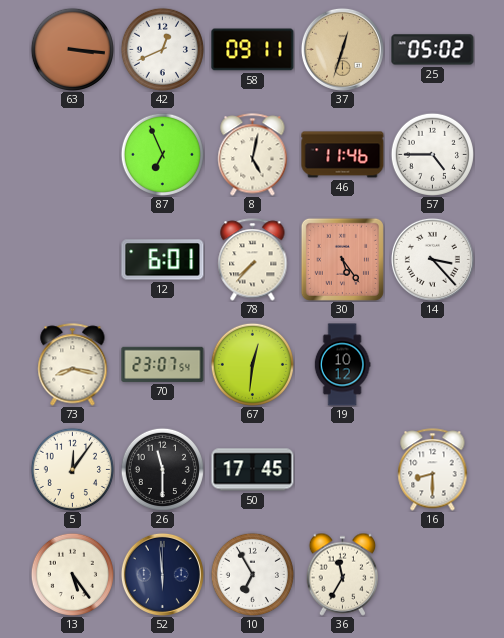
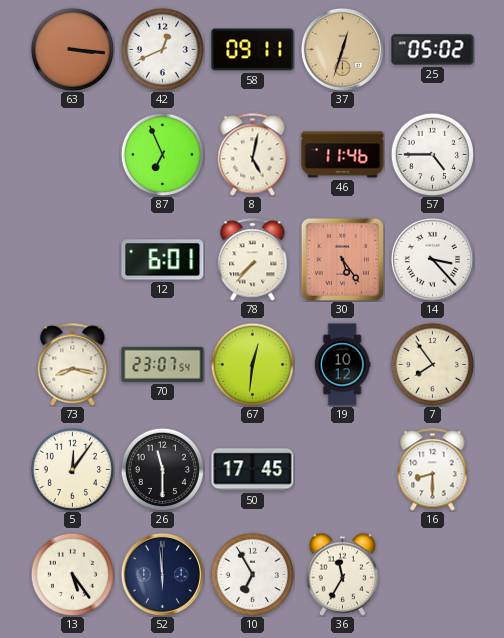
7: none -> 7:54
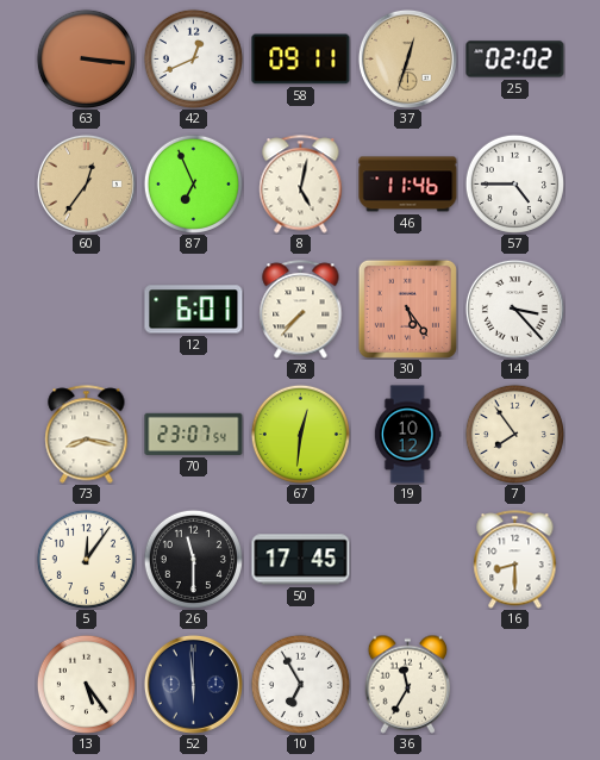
25: 05:02 -> 02:02
60: none -> 12:36
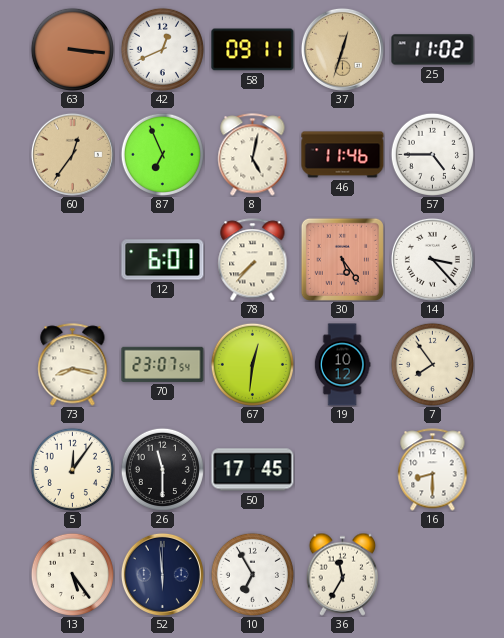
25: 02:02 -> 11:02
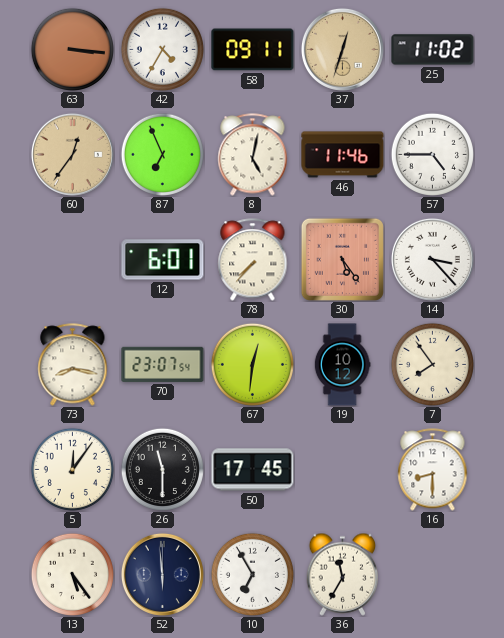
42: 12:41 -> 4:35
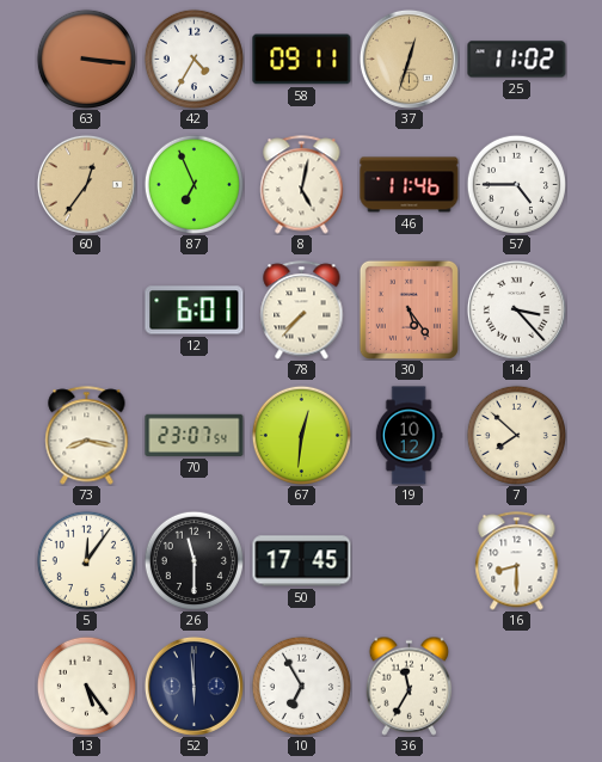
7: 7:54 -> 7:52
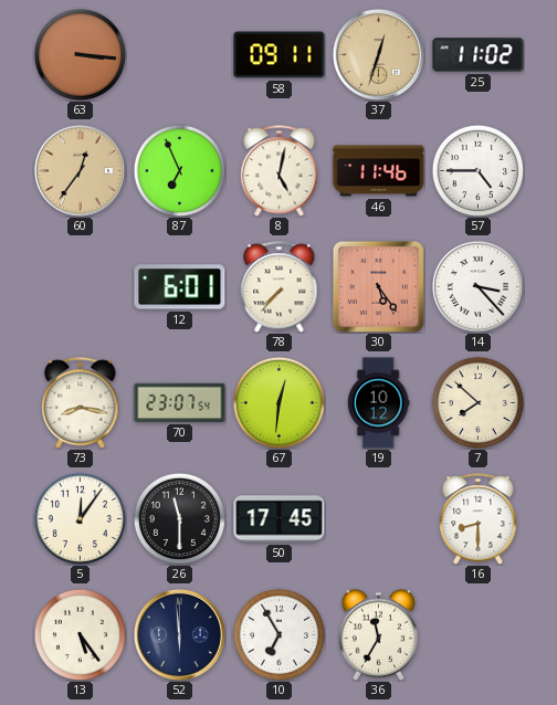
42: 4:35 -> none
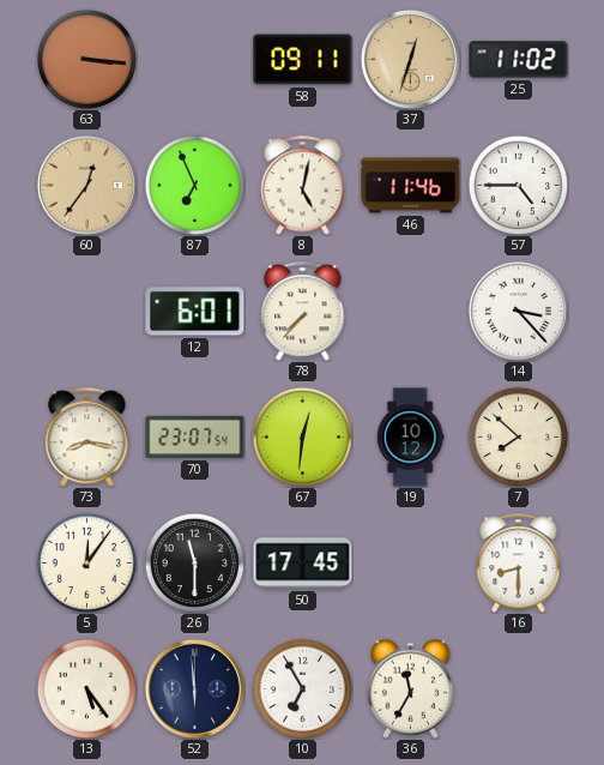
30: 5:24 -> none
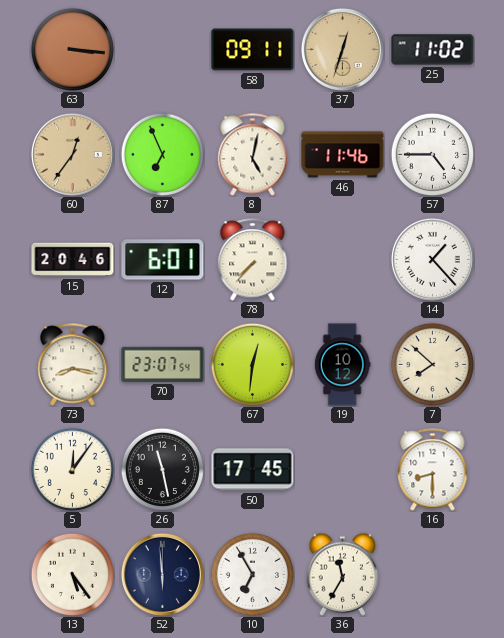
15: none -> 20:46
14: 3:23 -> 1:23
26: 11:30 -> 11:28
